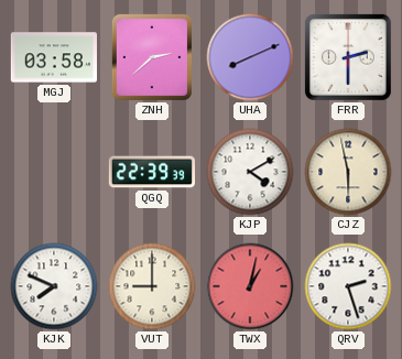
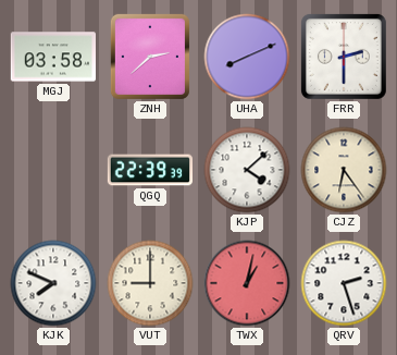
KJP: 4:10 -> 4:08
CJZ: 5:58 -> 6:24
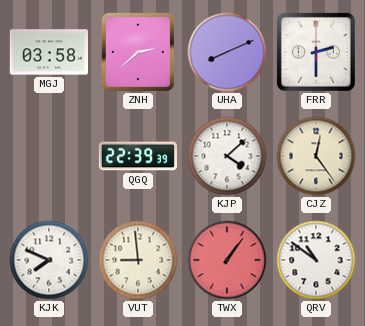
CJZ: 6:24 -> 12:24
VUT: 9:00 -> 8:59
TWX: 1:02 -> 1:06
QRV: 2:27 -> 10:51
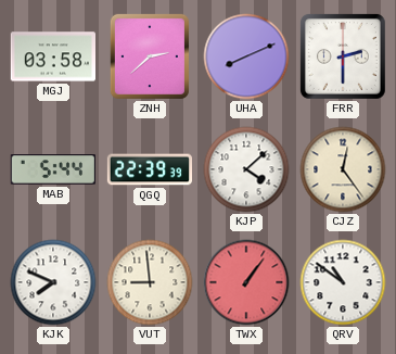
MAB: none -> 5:44
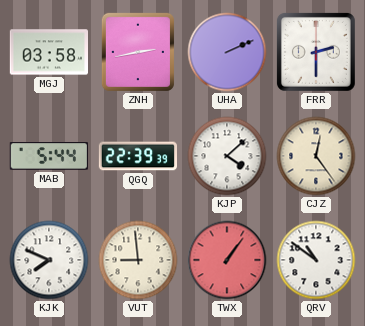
ZNH: 2:38 -> 2:43
UHA: 8:11 -> 2:11
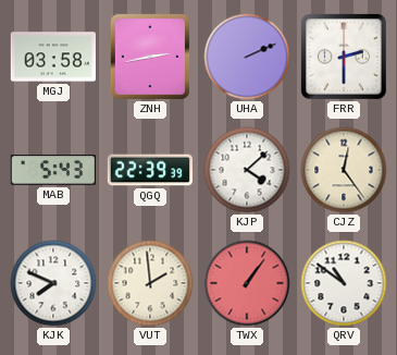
MAB: 5:44 -> 5:43
VUT: 8:59 -> 1:59
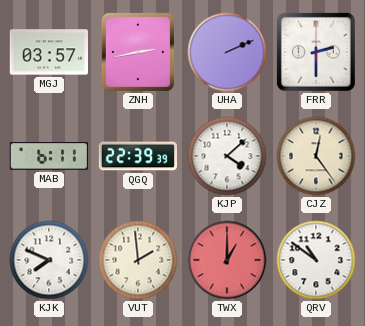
MGJ: 03:58 -> 03:57
MAB: 5:43 -> 6:11
TWX: 1:06 -> 1:00
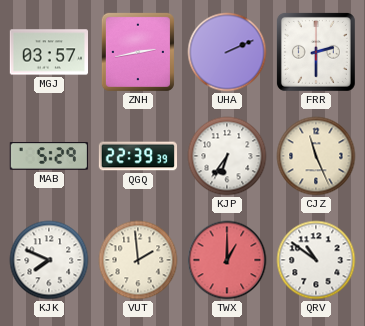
MAB: 6:11 -> 5:29
KJP: 4:08 -> 6:36
CJZ: 12:24 -> 11:26
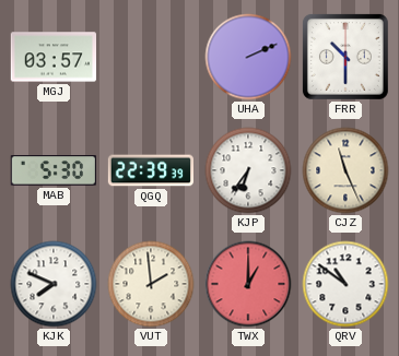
ZNH: 2:43 -> none
FRR: 2:30 -> 10:30
MAB: 5:29 -> 5:30
